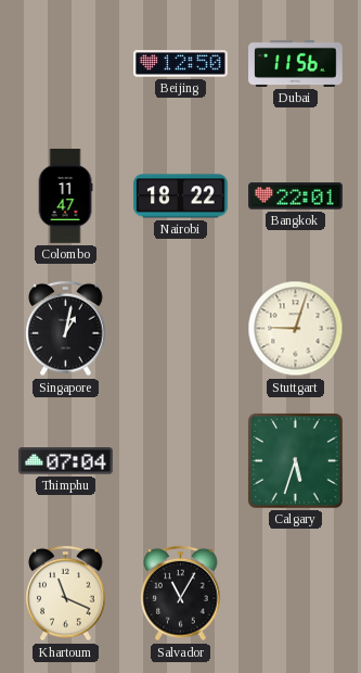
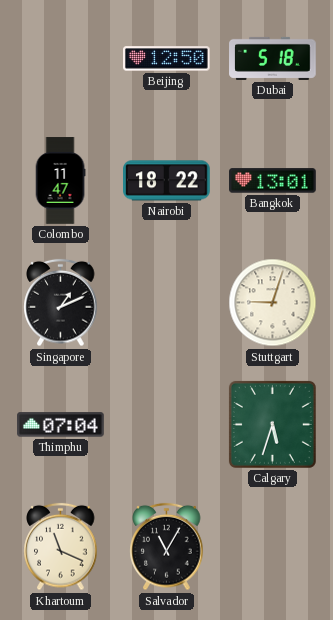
Dubai: 11:56 -> 5:18
Bangkok: 22:01 -> 13:01
Singapore: 1:02 -> 1:11
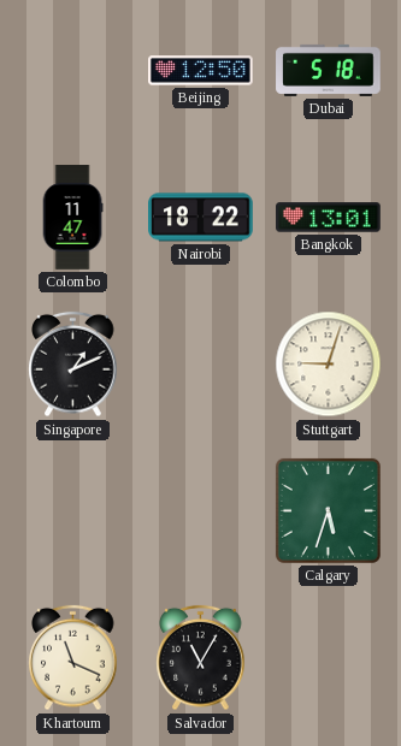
Thimphu: 07:04 -> none
